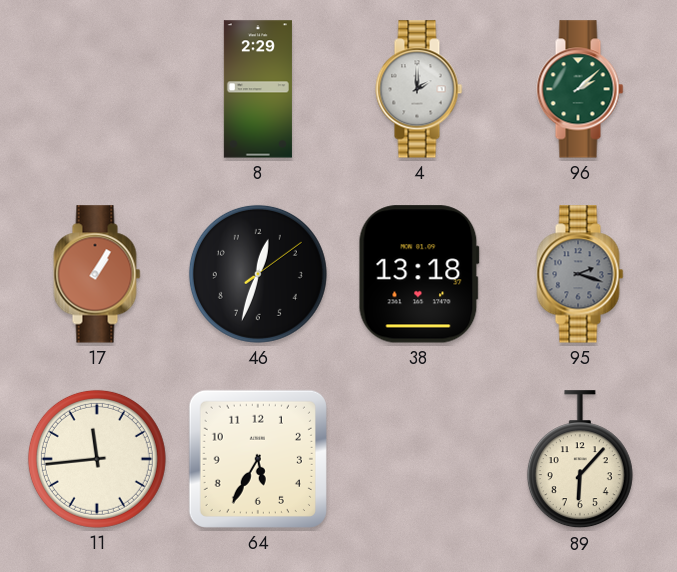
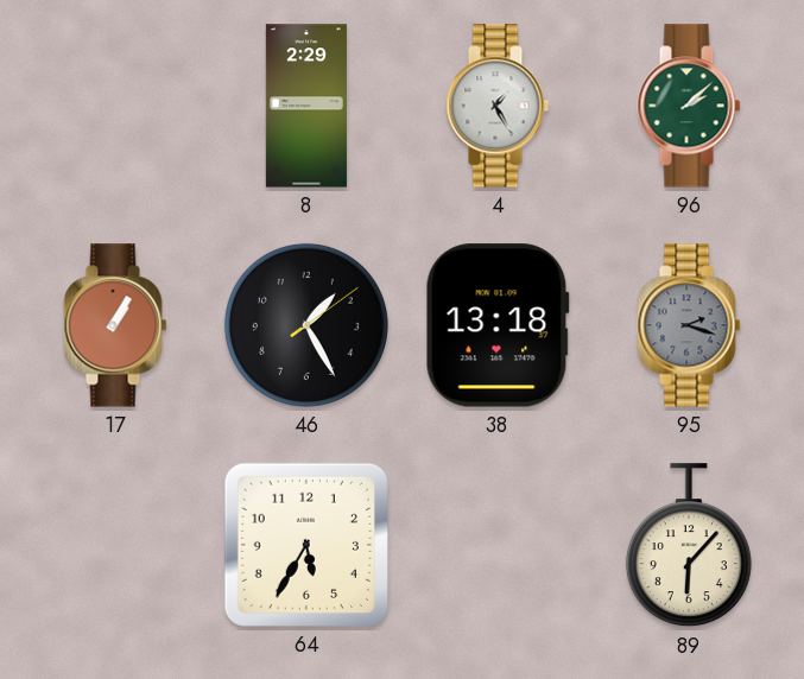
4: 2:00 -> 1:25
46: 12:33 -> 1:25
11: 11:44 -> none
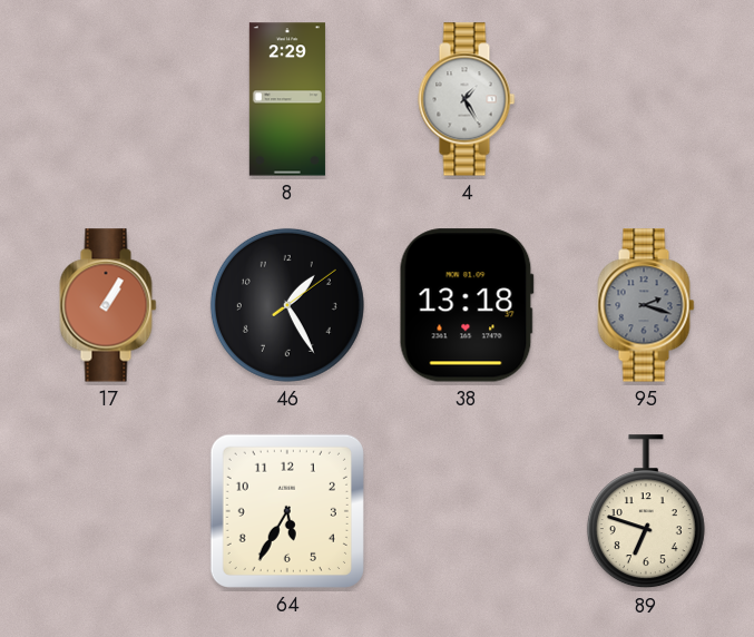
96: 2:08 -> none
89: 6:07 -> 6:48
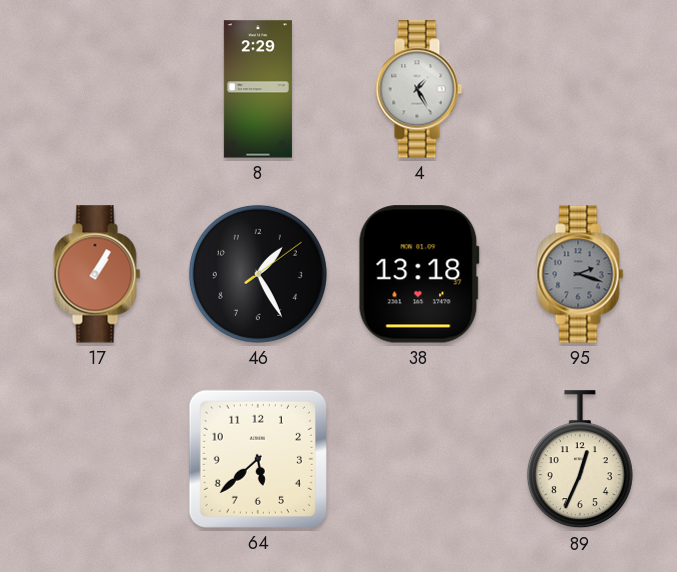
64: 5:35 -> 5:38
89: 6:48 -> 12:34
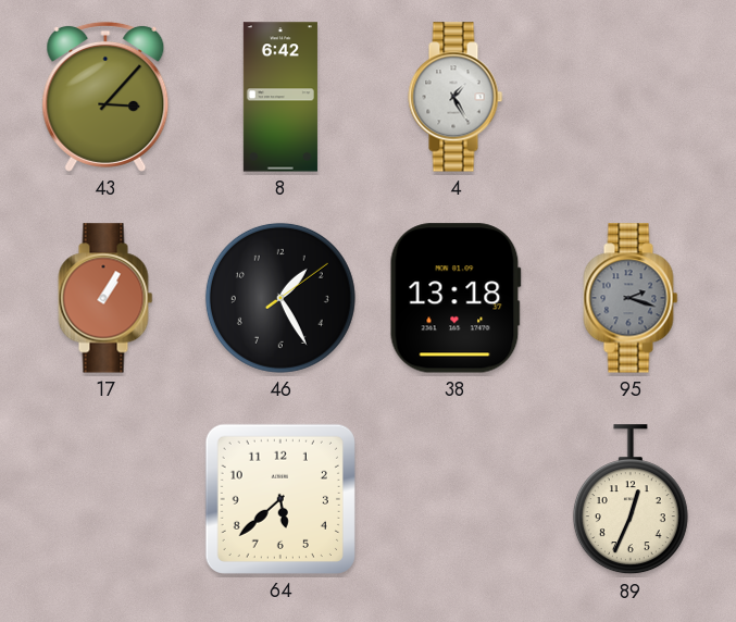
43: none -> 3:07
8: 2:29 -> 6:42
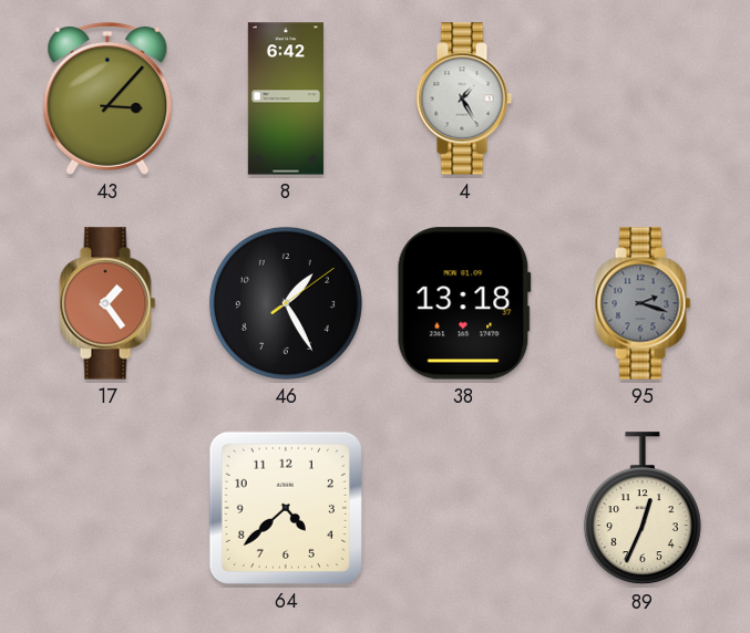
17: 1:05 -> 1:24
64: 5:38 -> 4:38
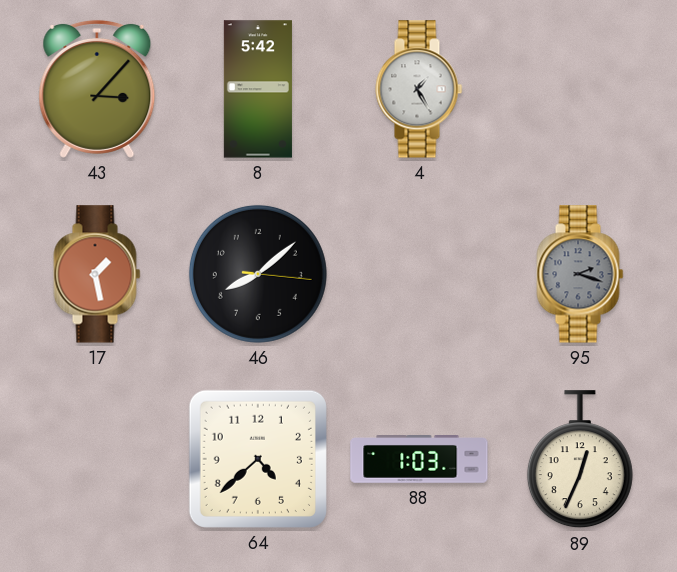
8: 6:42 -> 5:42
17: 1:24 -> 1:28
46: 1:25 -> 8:08
38: 13:18 -> none
88: none -> 1:03
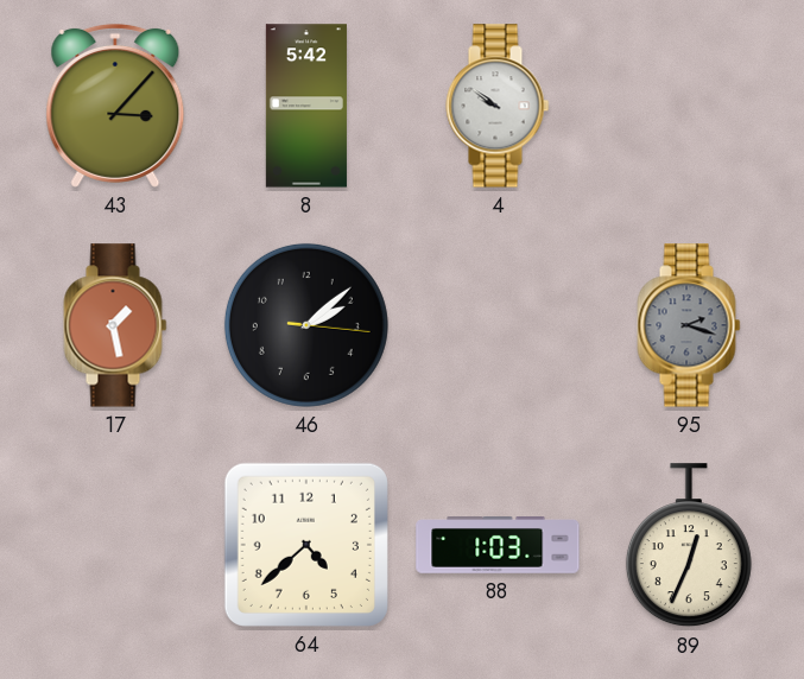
4: 1:25 -> 9:51
46: 8:08 -> 2:08
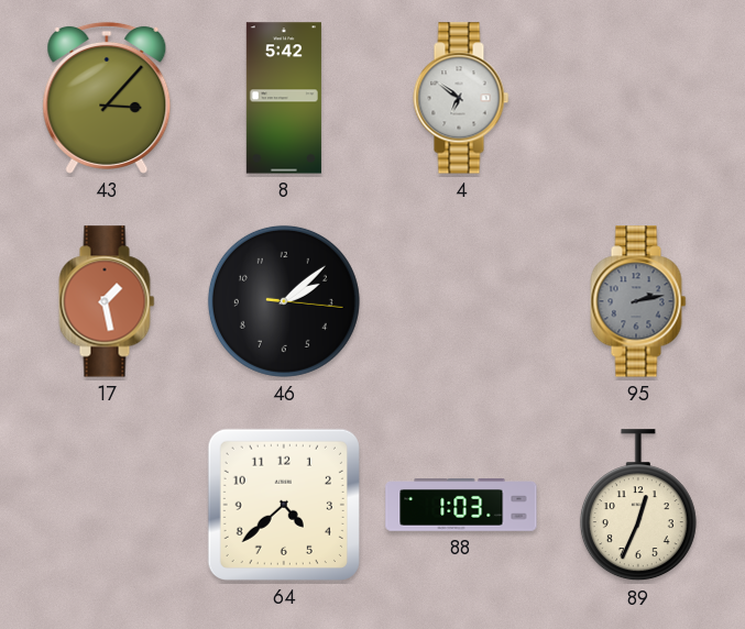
4: 9:51 -> 6:51
95: 2:18 -> 2:13
